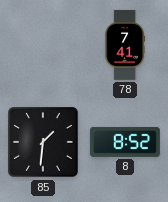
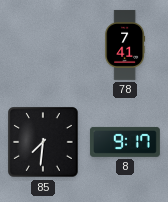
85: 1:31 -> 7:31
8: 8:52 -> 9:17
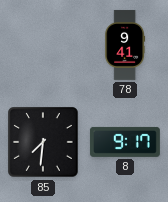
78: 7:41 -> 9:41
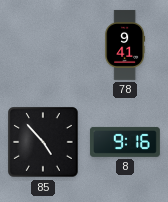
85: 7:31 -> 4:53
8: 9:17 -> 9:16
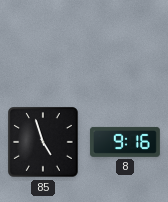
78: 9:41 -> none
85: 4:53 -> 4:57
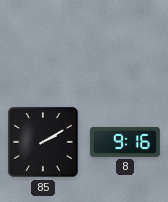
85: 4:57 -> 2:10
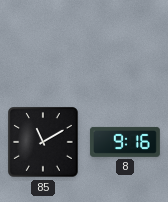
85: 2:10 -> 11:10
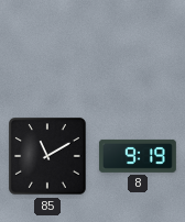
8: 9:16 -> 9:19
